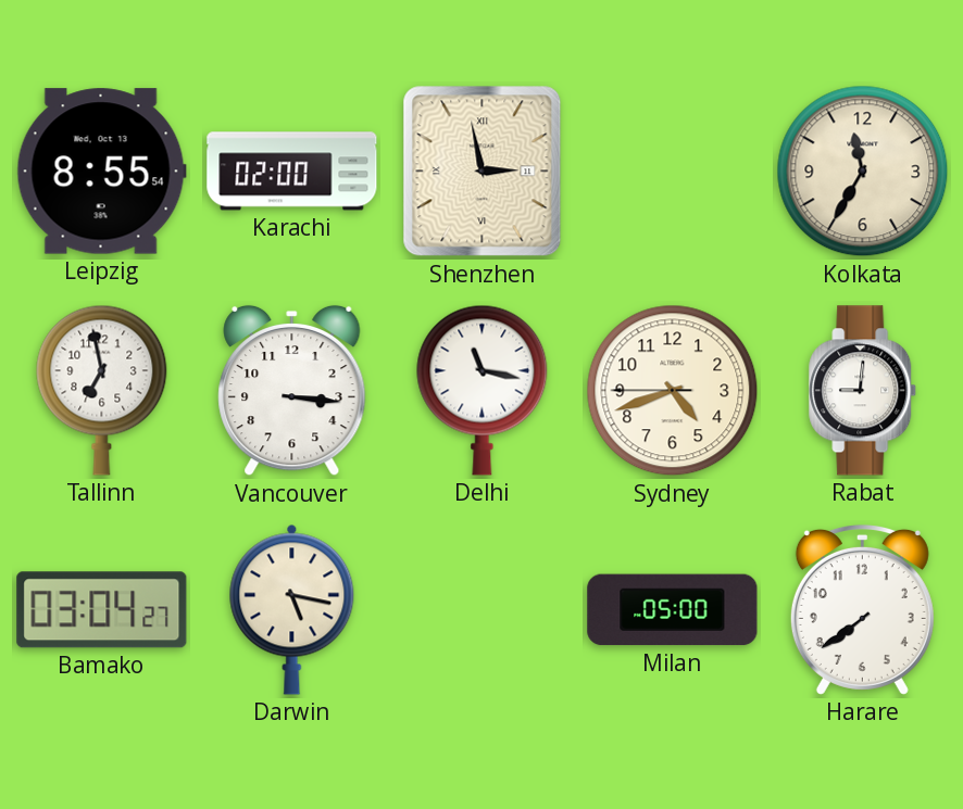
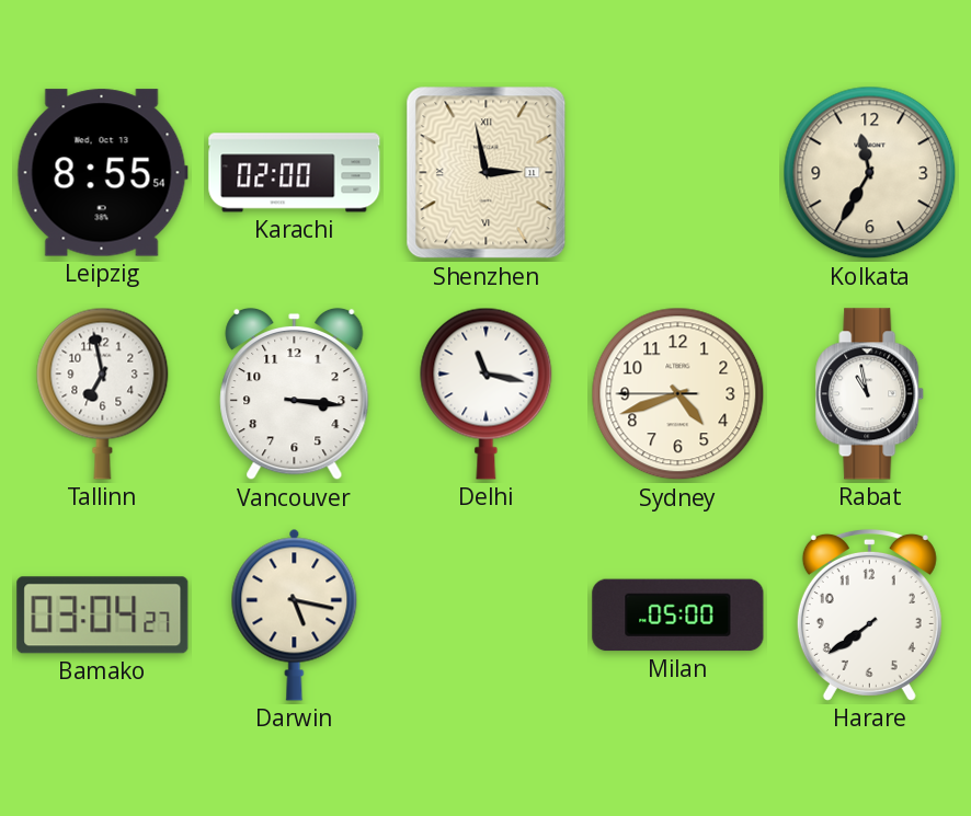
Rabat: 9:01 -> 10:58
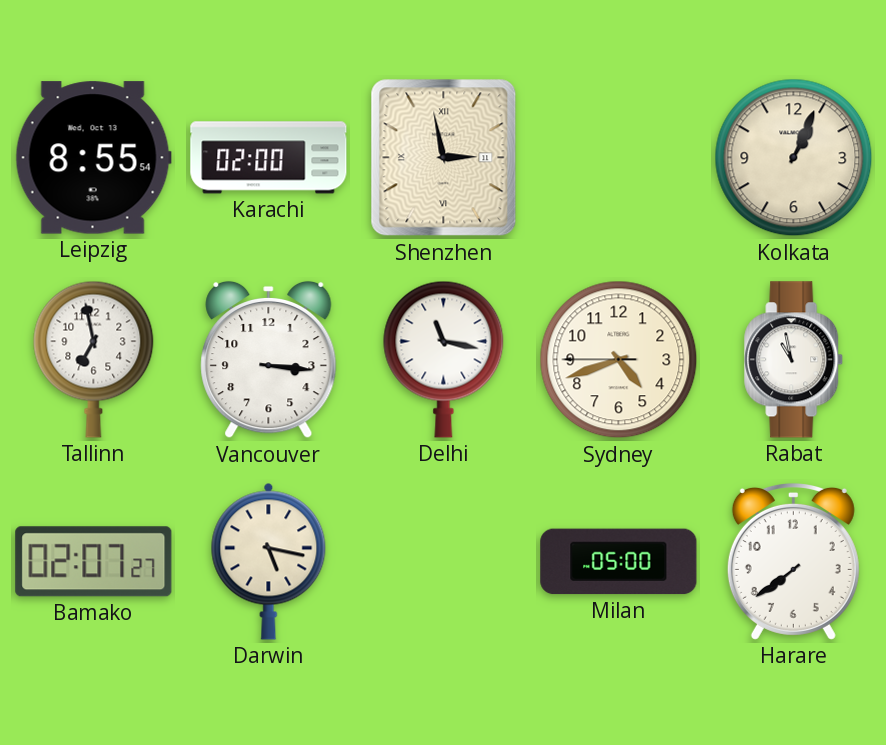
Kolkata: 11:35 -> 1:04
Bamako: 03:04 -> 02:07
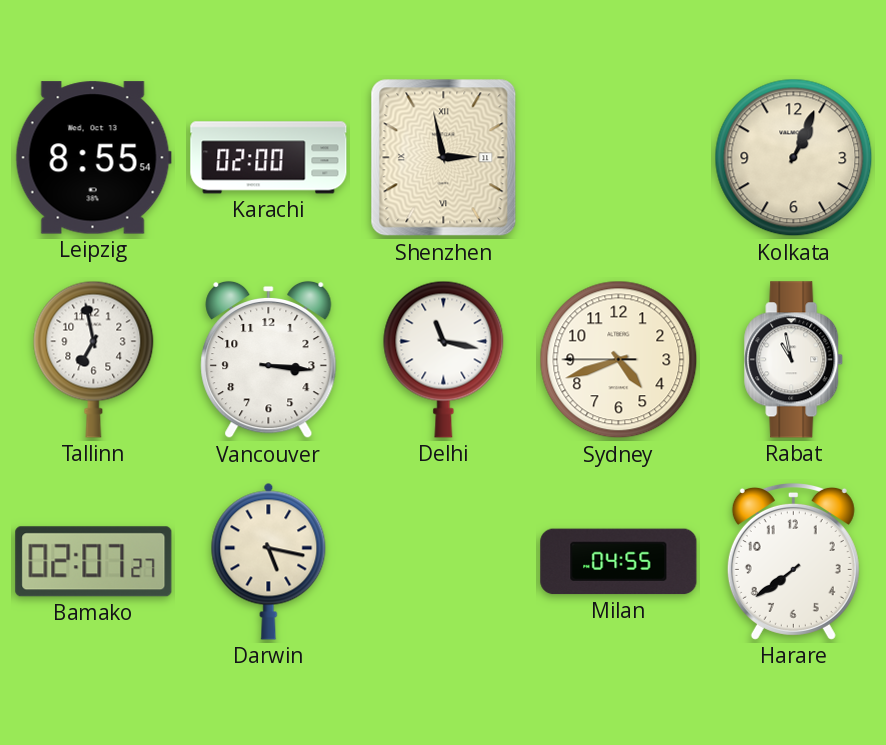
Milan: 05:00 -> 04:55
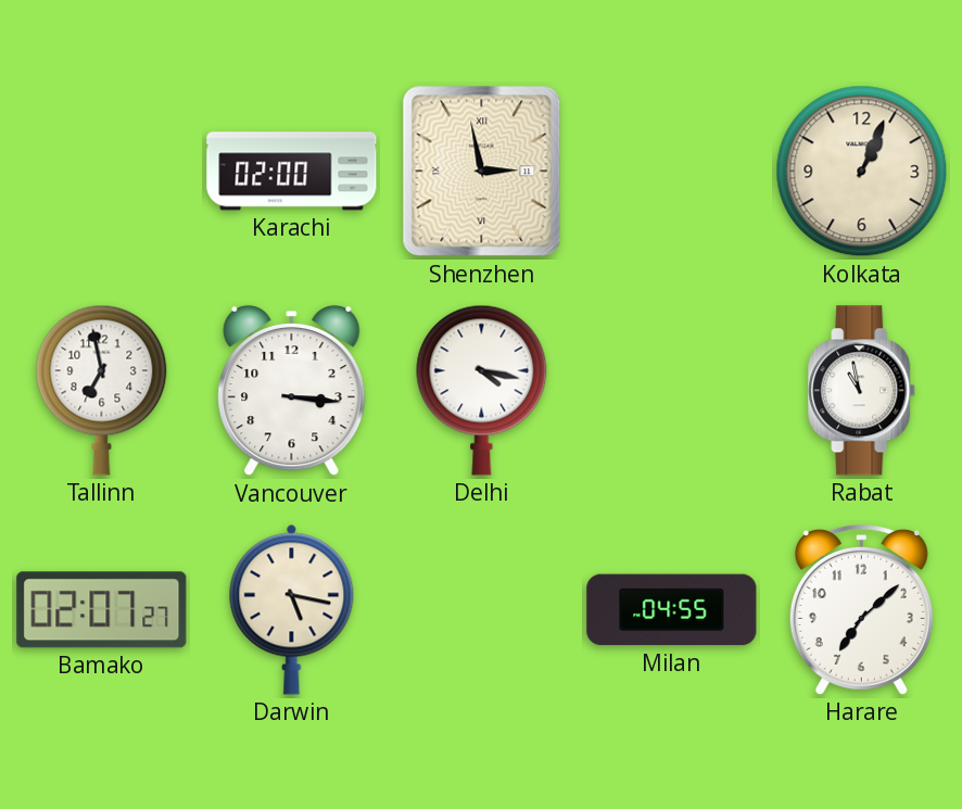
Leipzig: 8:55 -> none
Delhi: 11:17 -> 4:17
Sydney: 4:41 -> none
Harare: 7:39 -> 7:08
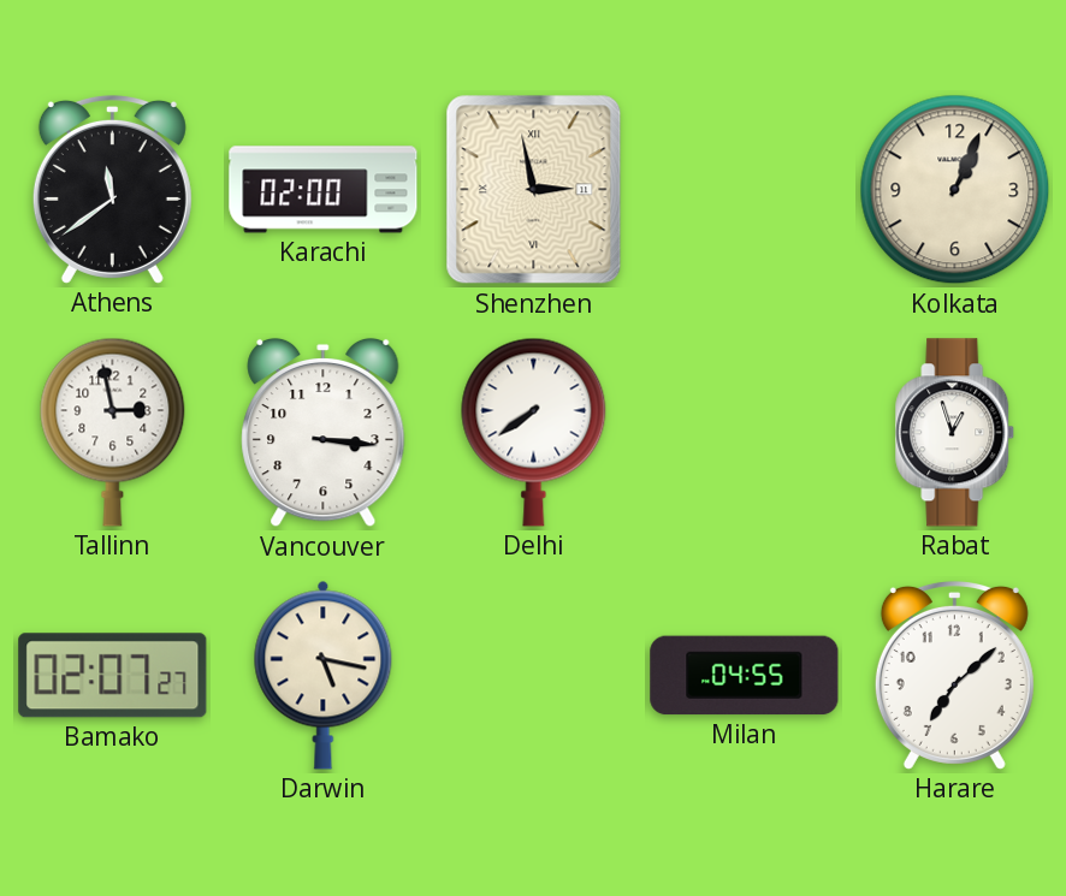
Athens: none -> 11:39
Tallinn: 6:58 -> 2:58
Delhi: 4:17 -> 7:39
Rabat: 10:58 -> 12:57
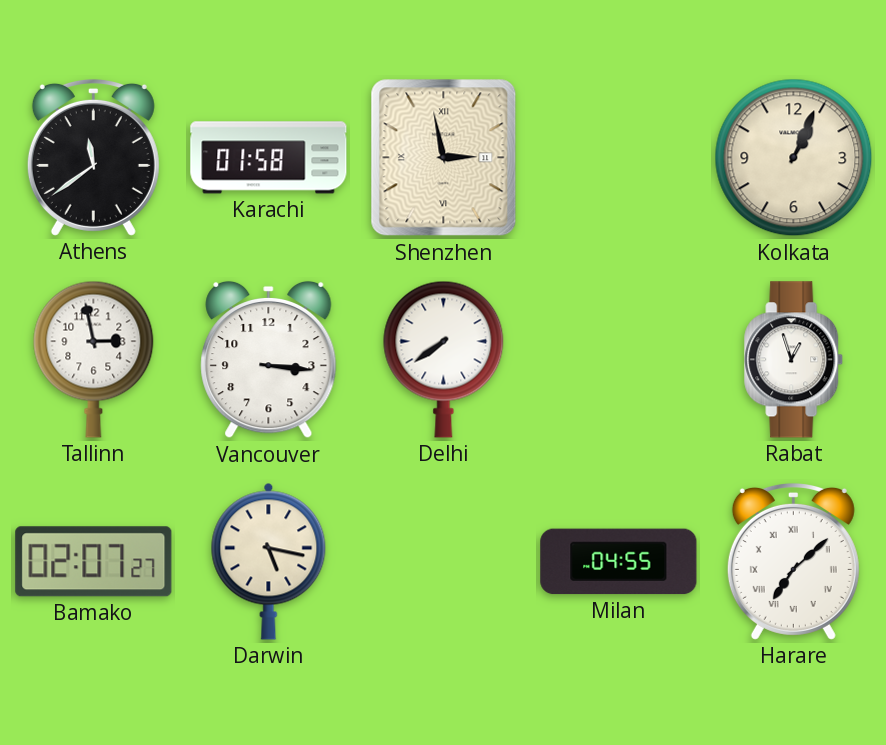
Karachi: 02:00 -> 01:58
Harare numerals: Arabic -> Roman
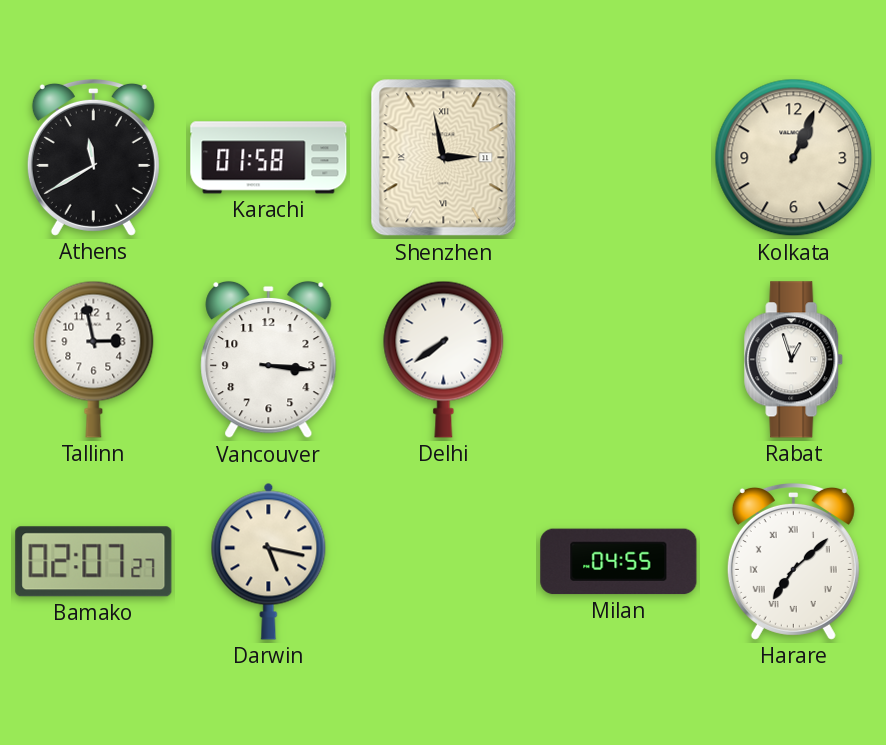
Athens: 11:39 -> 11:40
